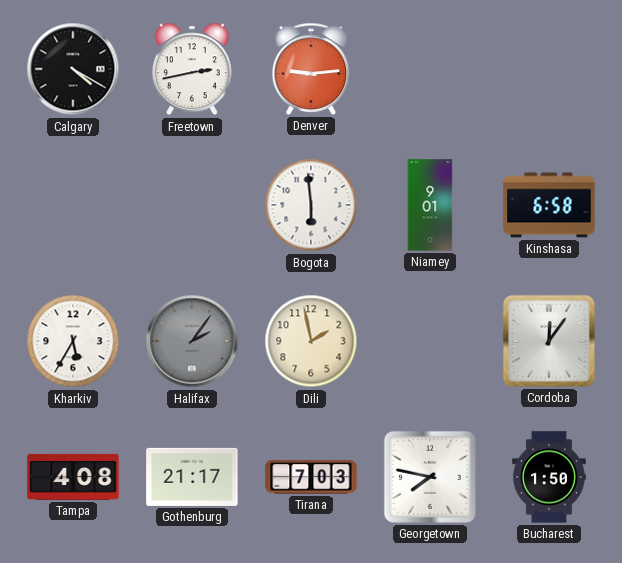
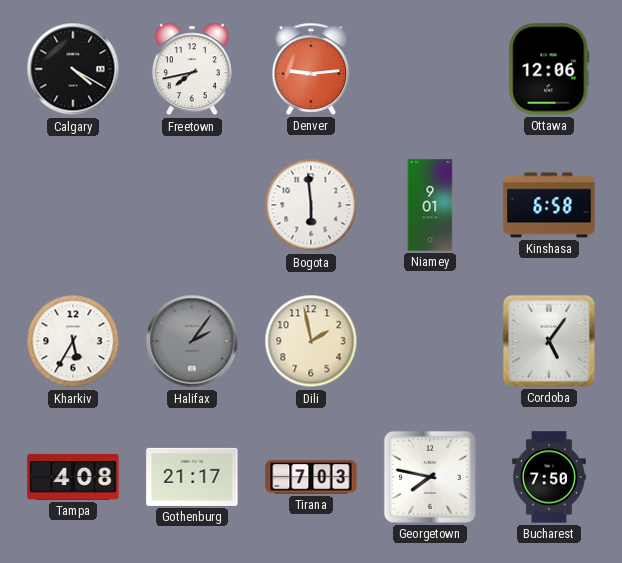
Freetown: 2:43 -> 7:43
Ottawa: none -> 12:06
Cordoba: 12:06 -> 5:06
Bucharest: 1:50 -> 7:50
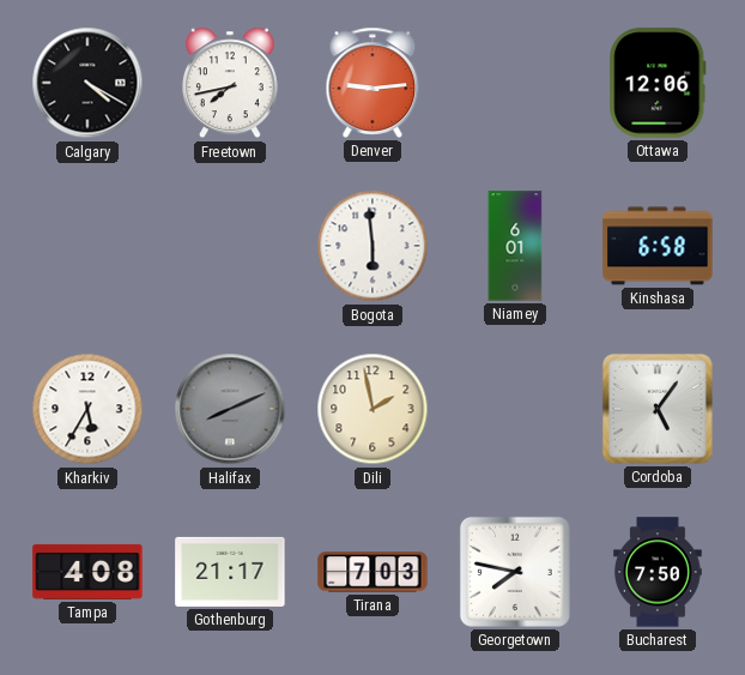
Niamey: 9:01 -> 6:01
Halifax: 2:06 -> 8:11
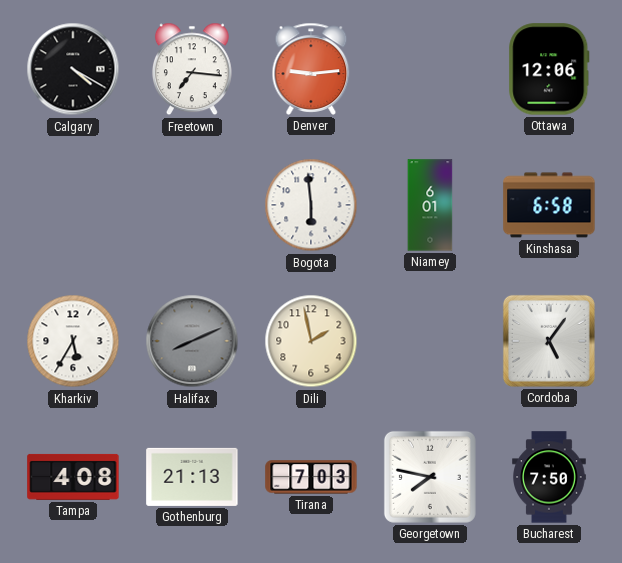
Freetown: 7:43 -> 7:16
Gothenburg: 21:17 -> 21:13
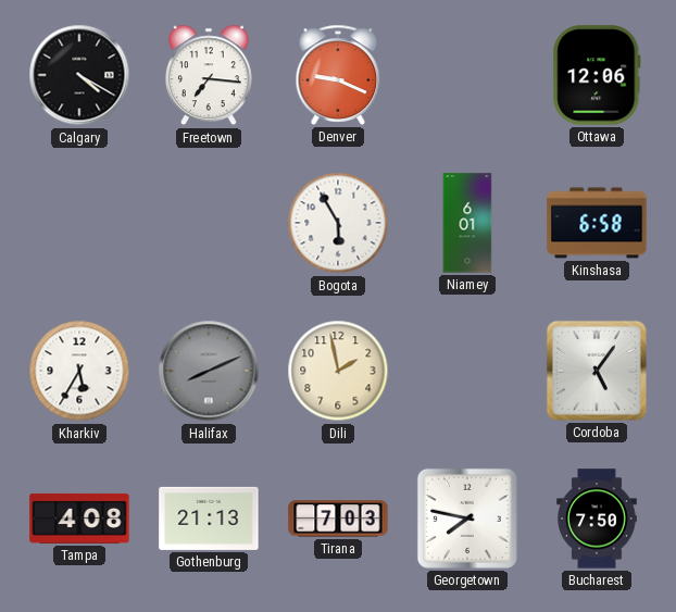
Denver: 9:14 -> 9:19
Bogota: 5:59 -> 5:55
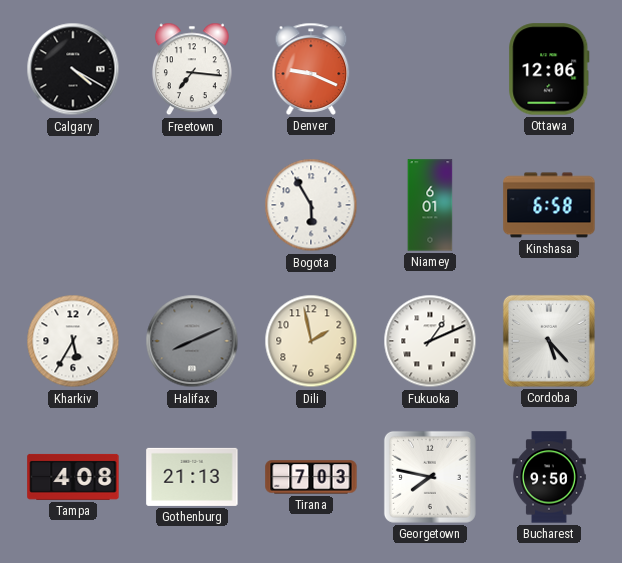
Fukuoka: none -> 1:11
Cordoba: 5:06 -> 5:23
Bucharest: 7:50 -> 9:50
